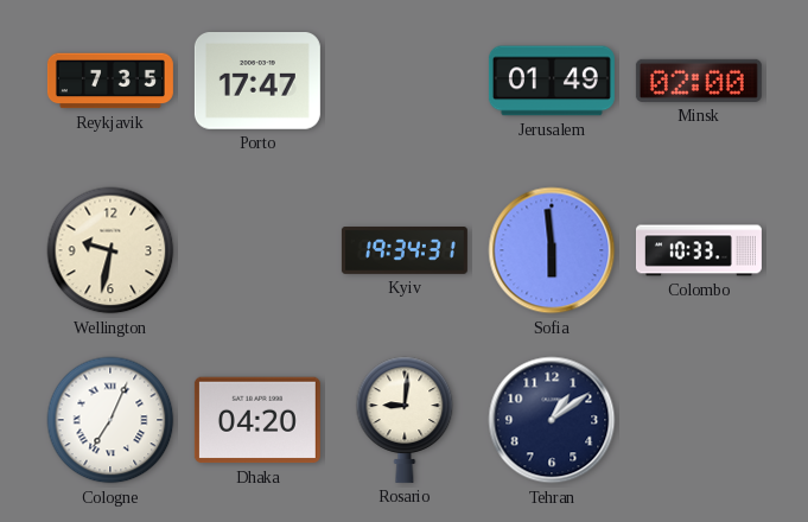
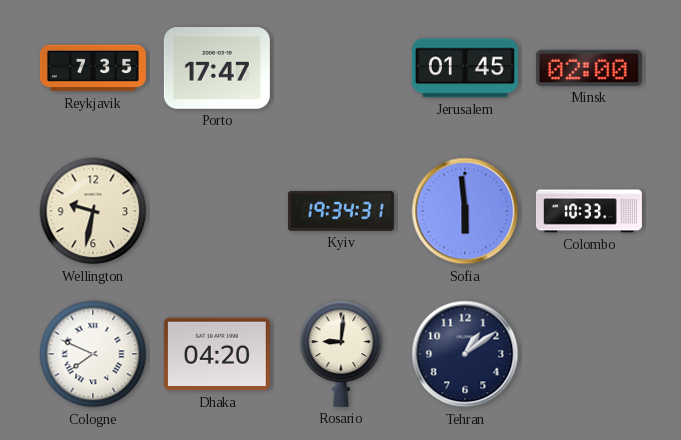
Jerusalem: 01:49 -> 01:45
Cologne: 7:04 -> 7:49
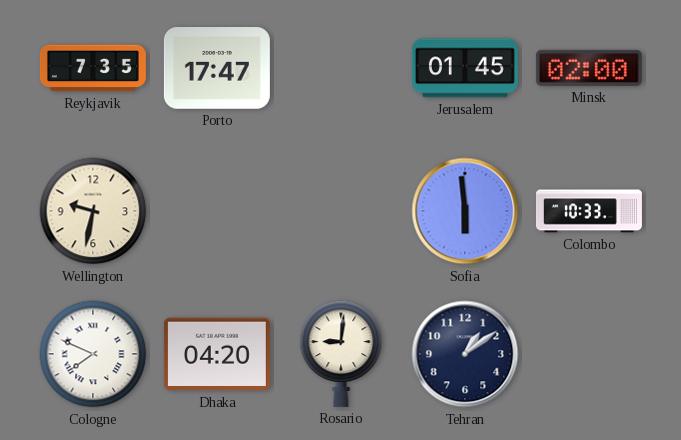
Kyiv: 19:34 -> none
